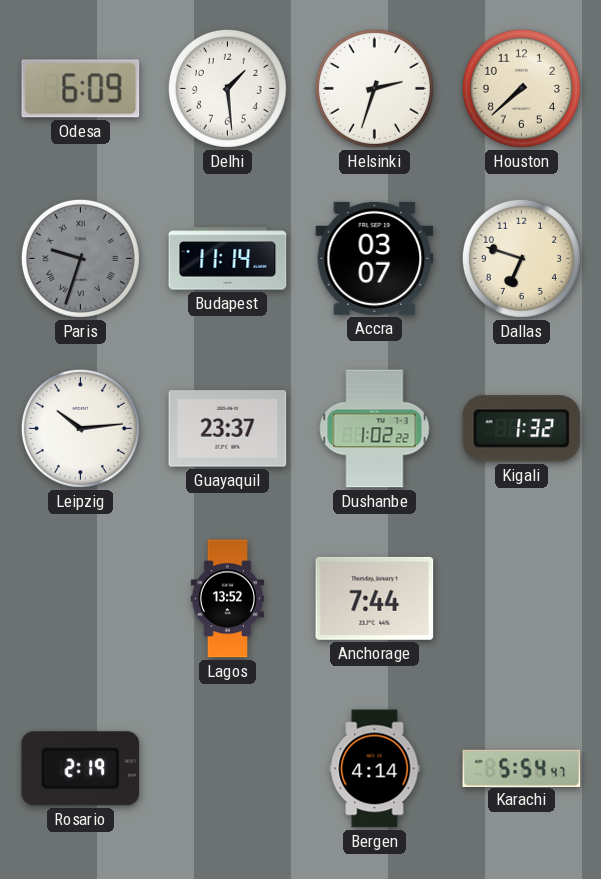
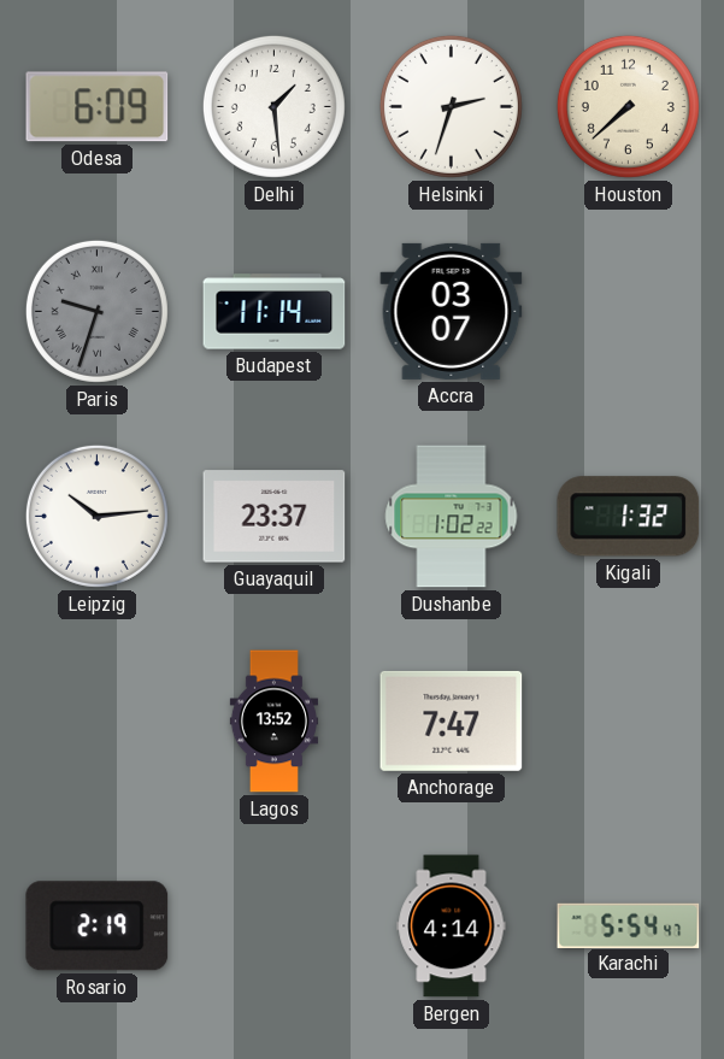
Dallas: 6:48 -> none
Anchorage: 7:44 -> 7:47
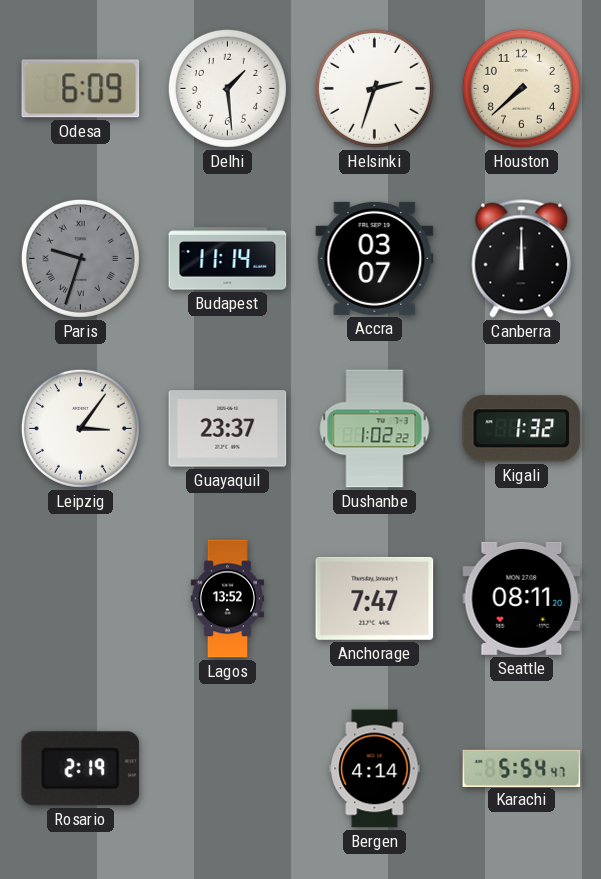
Canberra: none -> 12:00
Leipzig: 10:14 -> 3:06
Seattle: none -> 08:11
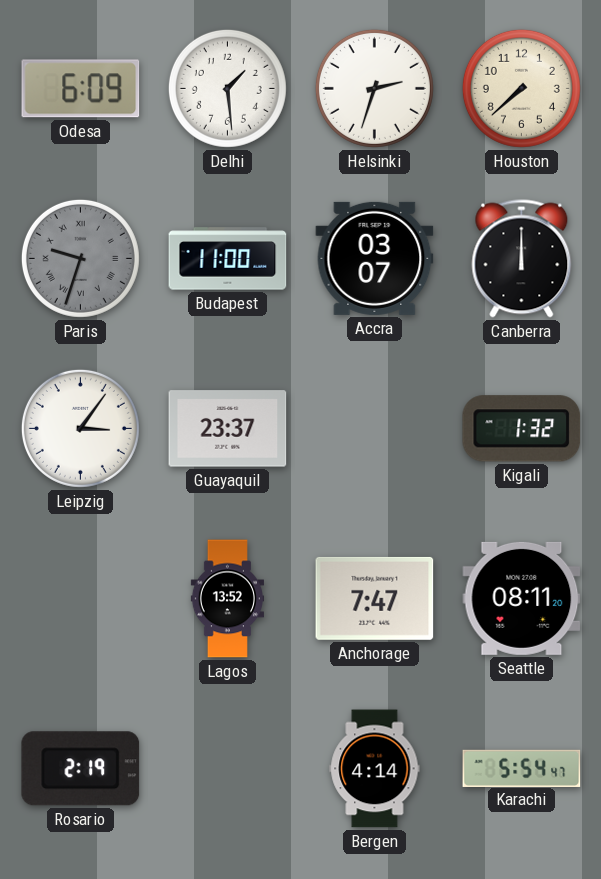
Budapest: 11:14 -> 11:00
Dushanbe: 1:02 -> none
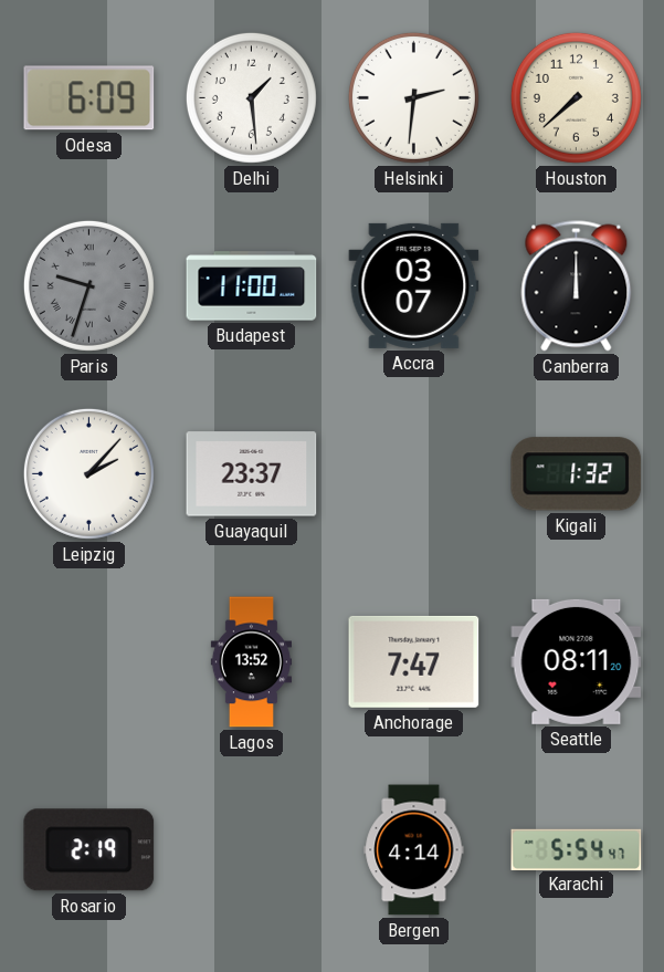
Helsinki: 2:33 -> 2:31
Leipzig: 3:06 -> 2:07
